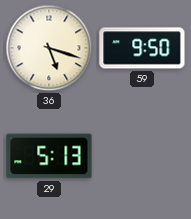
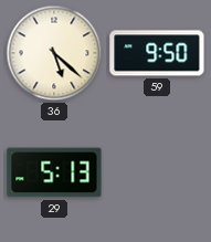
36: 5:18 -> 5:22
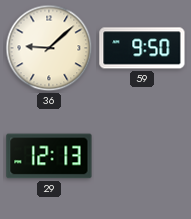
36: 5:22 -> 9:08
29: 5:13 -> 12:13
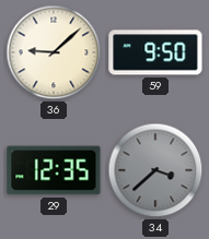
29: 12:13 -> 12:35
34: none -> 3:38
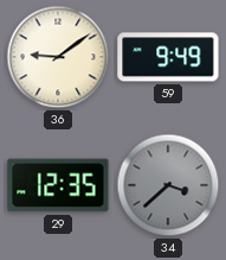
36: 9:08 -> 9:09
59: 9:50 -> 9:49
